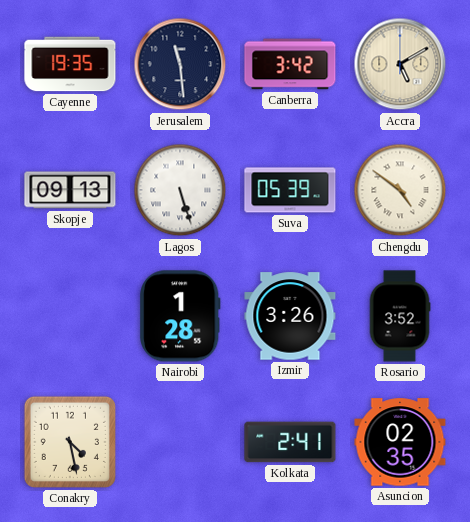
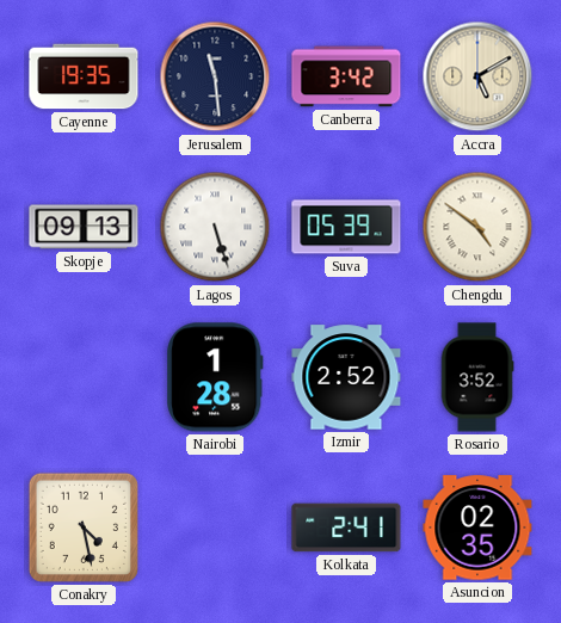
Izmir: 3:26 -> 2:52
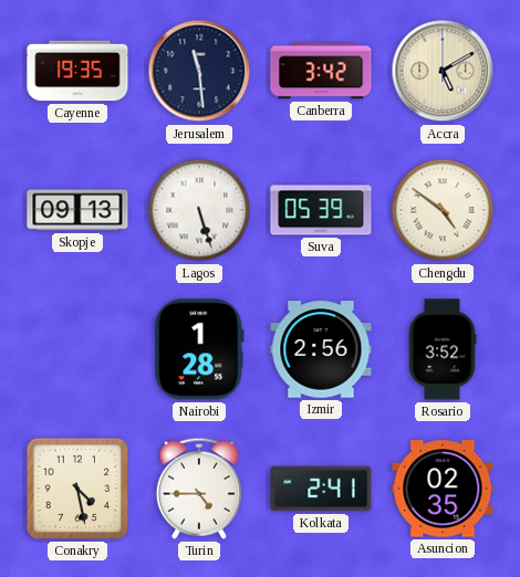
Izmir: 2:52 -> 2:56
Turin: none -> 4:45
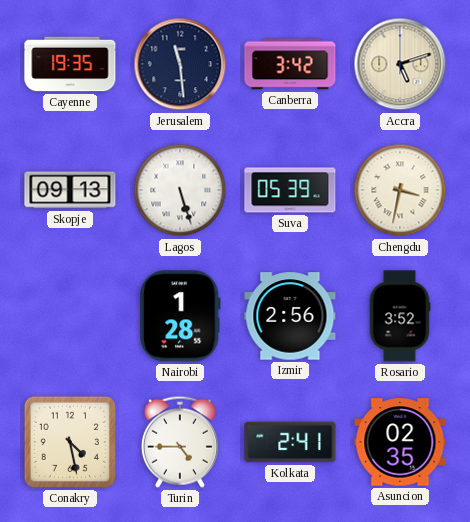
Accra: 5:10 -> 5:12
Chengdu: 4:51 -> 3:32
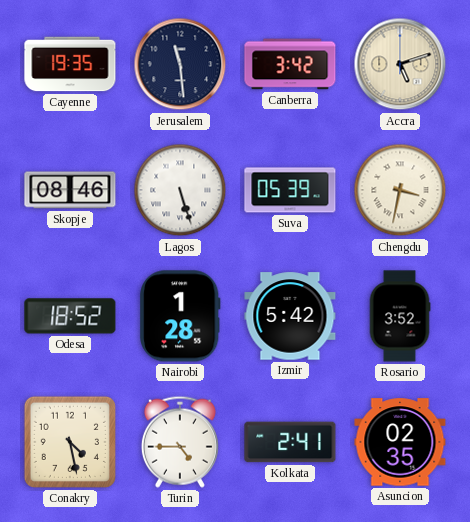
Skopje: 09:13 -> 08:46
Odesa: none -> 18:52
Izmir: 2:56 -> 5:42
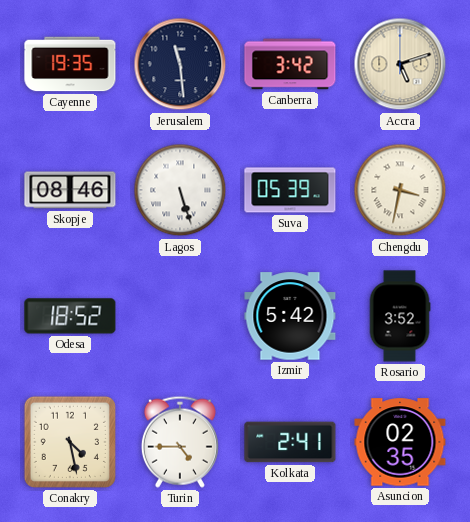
Nairobi: 1:28 -> none
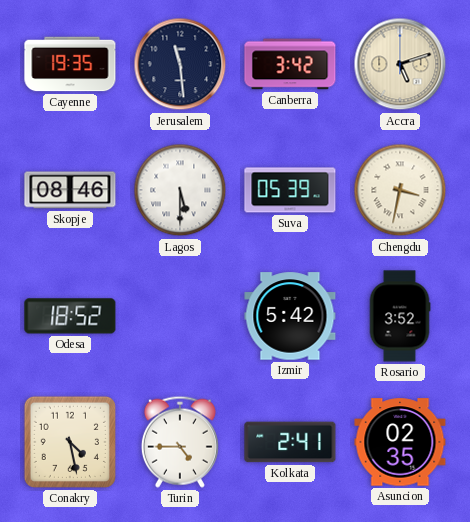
Lagos: 5:27 -> 5:30
